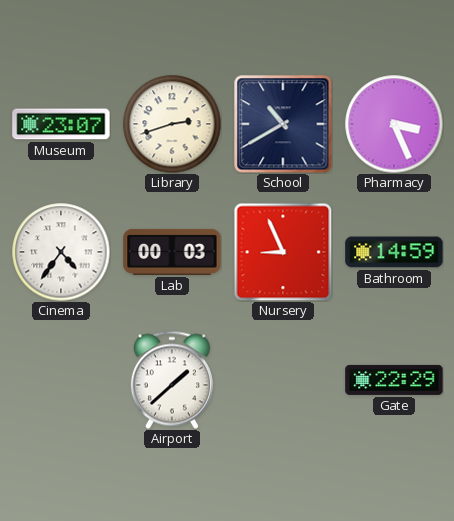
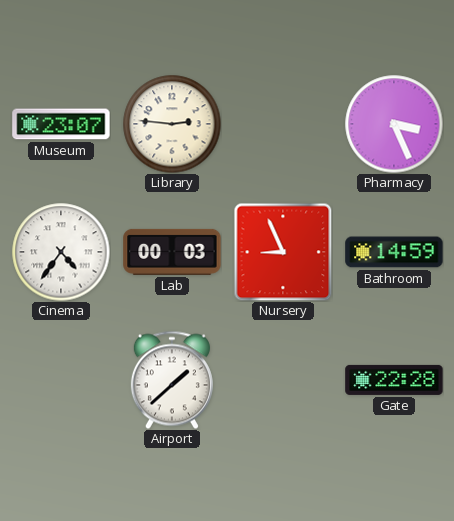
Library: 2:42 -> 2:46
School: 10:40 -> none
Gate: 22:29 -> 22:28
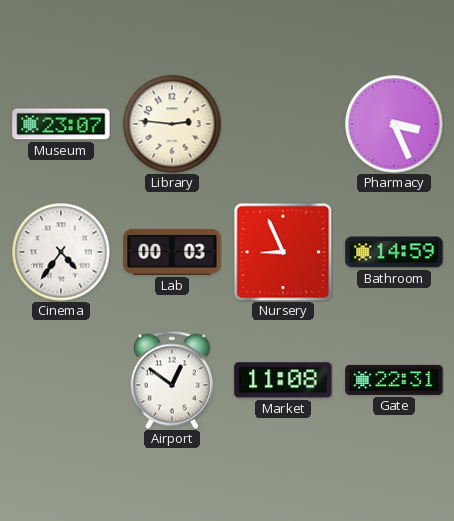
Airport: 1:38 -> 12:51
Market: none -> 11:08
Gate: 22:28 -> 22:31
